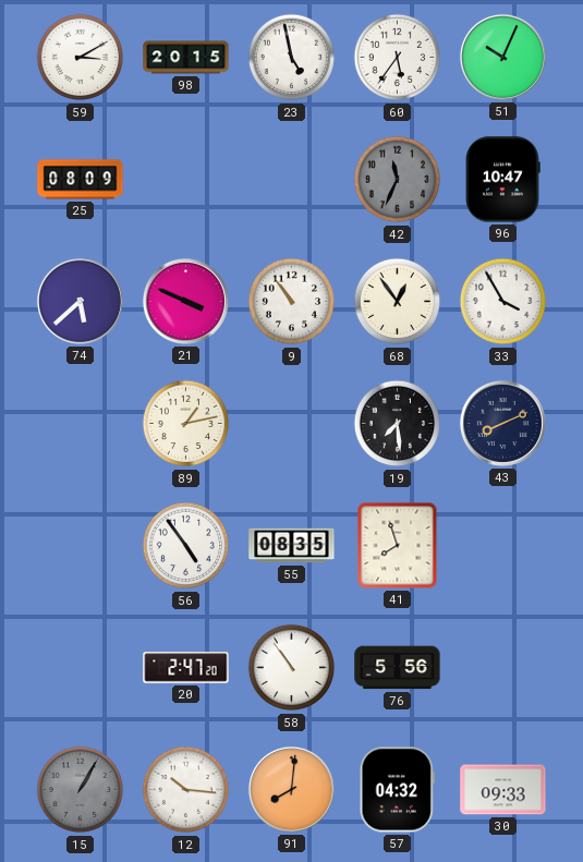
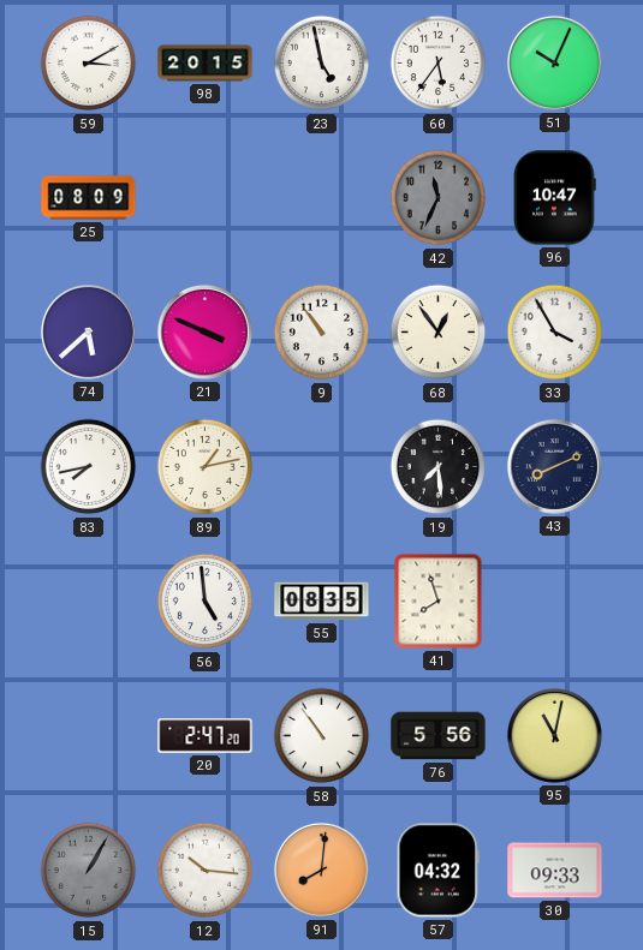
83: none -> 7:43
56: 4:54 -> 4:59
95: none -> 11:02
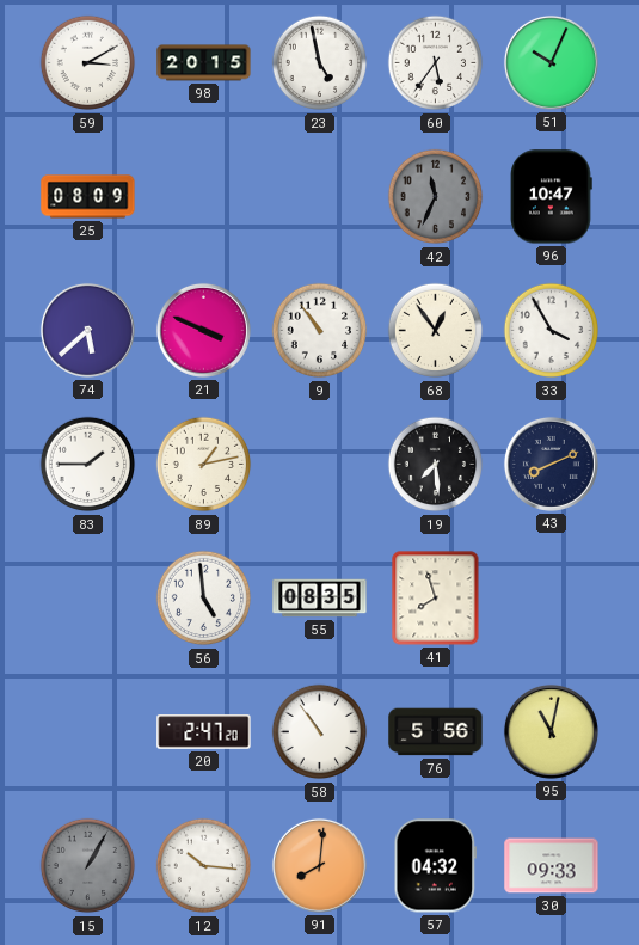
83: 7:43 -> 1:45
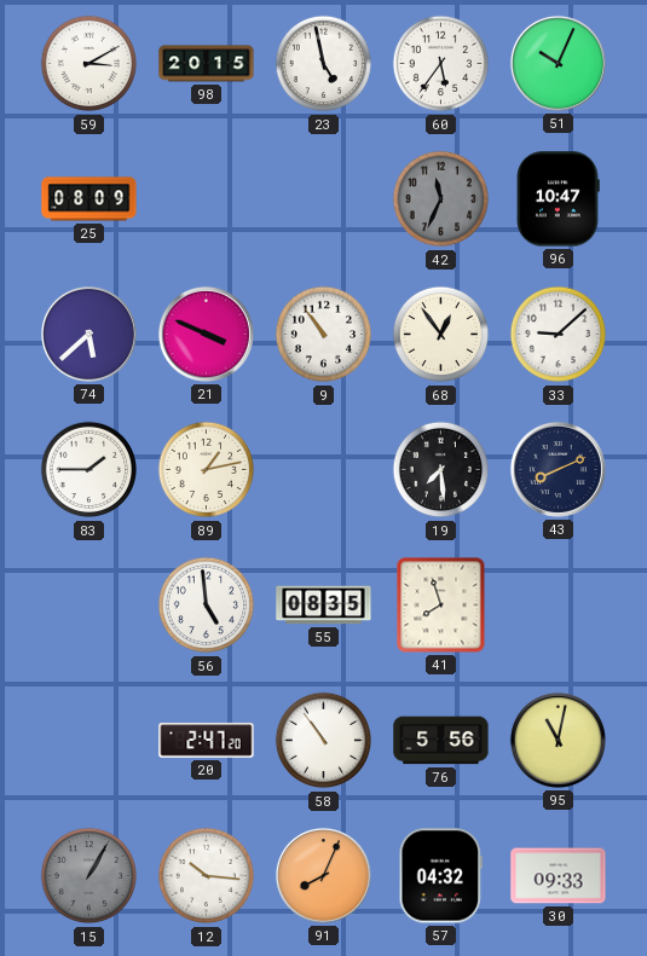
33: 3:55 -> 9:08
91: 8:01 -> 8:04
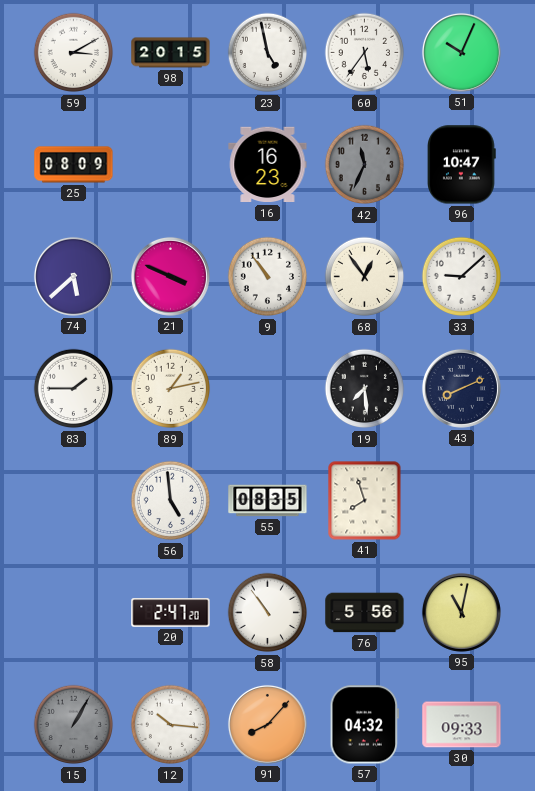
16: none -> 16:23
91: 8:04 -> 8:07
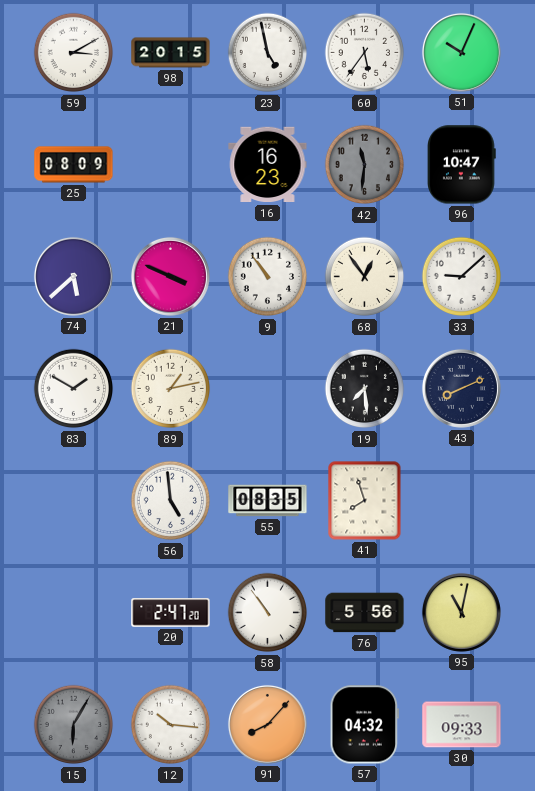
42: 11:34 -> 11:31
83: 1:45 -> 1:50
15: 1:05 -> 6:05
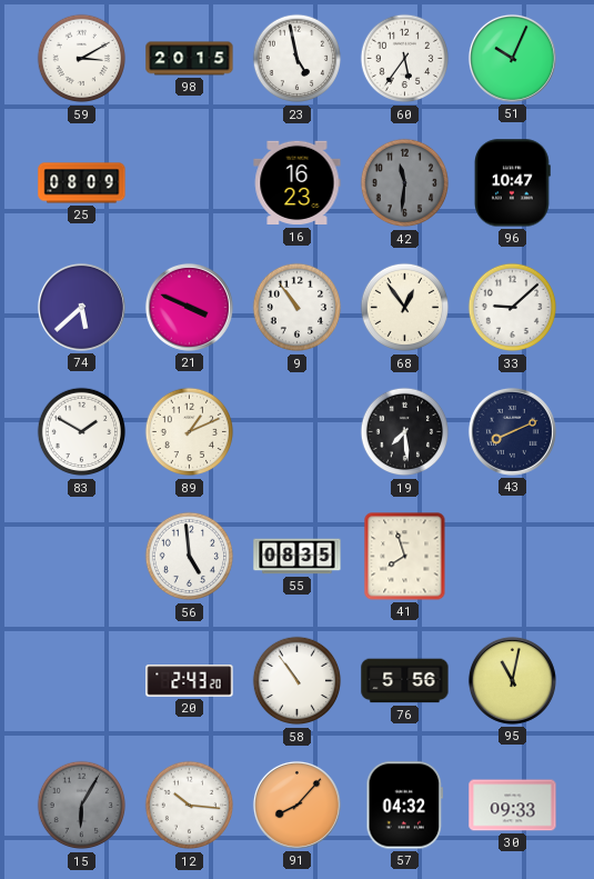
89: 1:13 -> 1:11
20: 2:47 -> 2:43
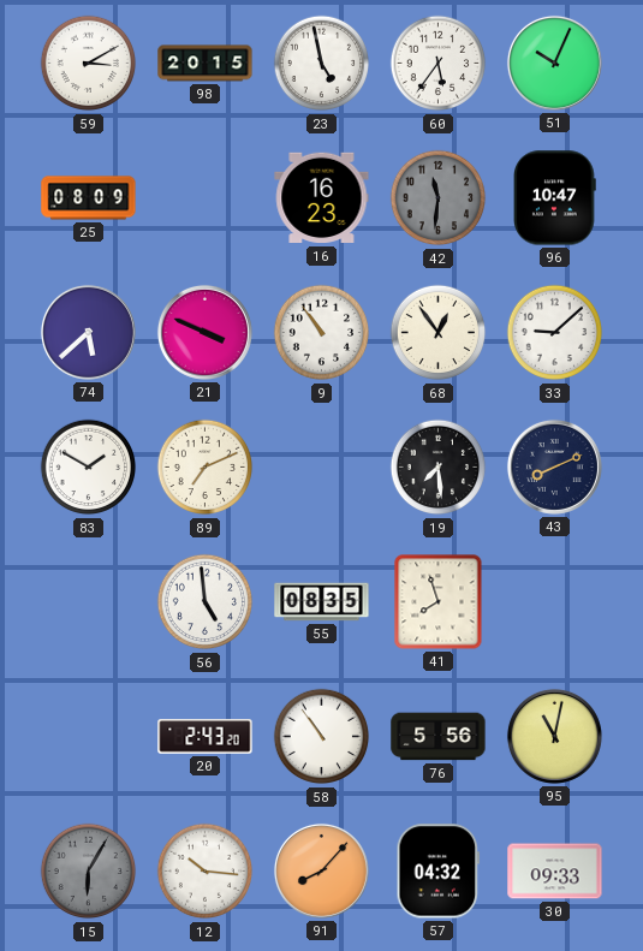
89: 1:11 -> 7:11
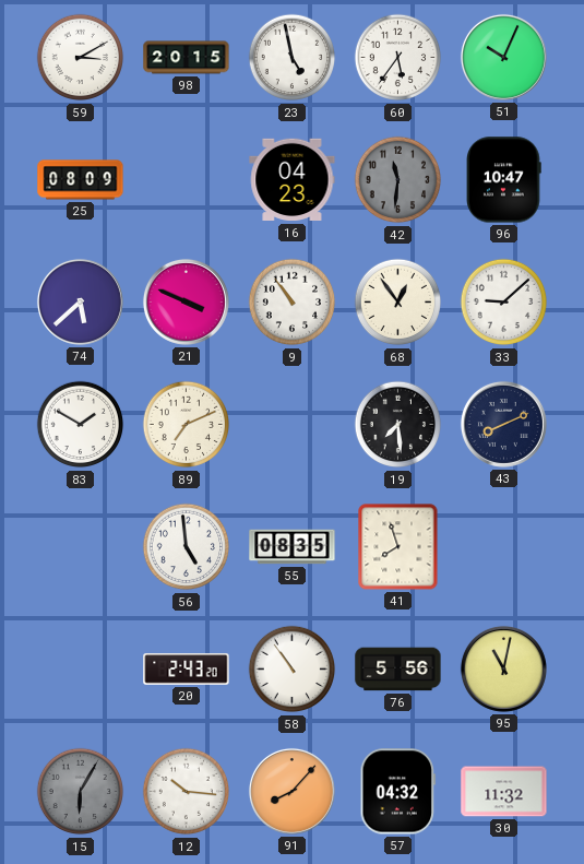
16: 16:23 -> 04:23
30: 09:33 -> 11:32
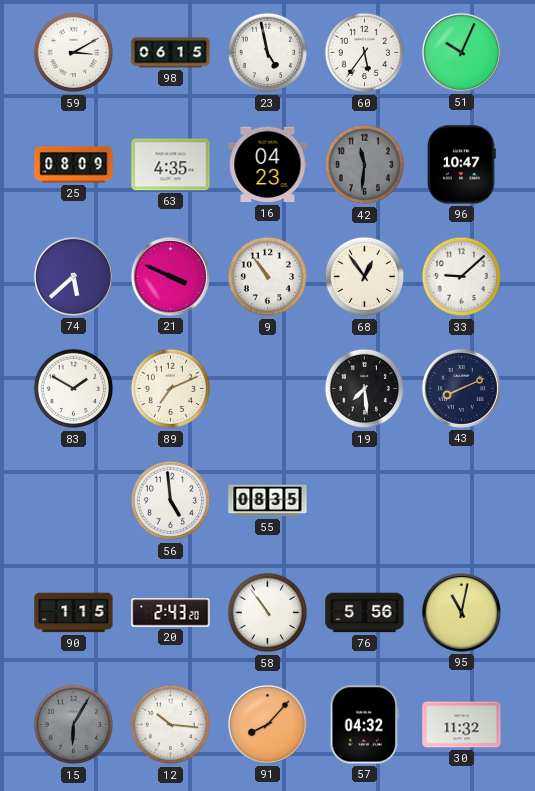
98: 20:15 -> 06:15
63: none -> 4:35
41: 7:57 -> none
90: none -> 1:15
